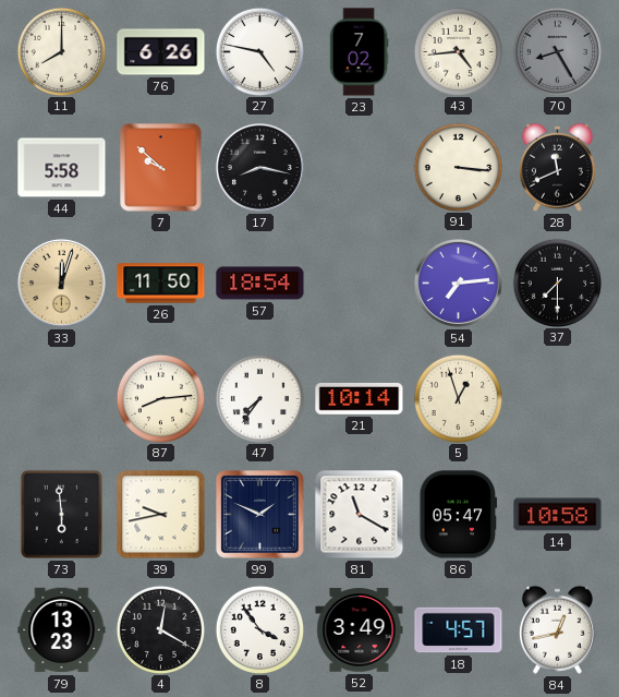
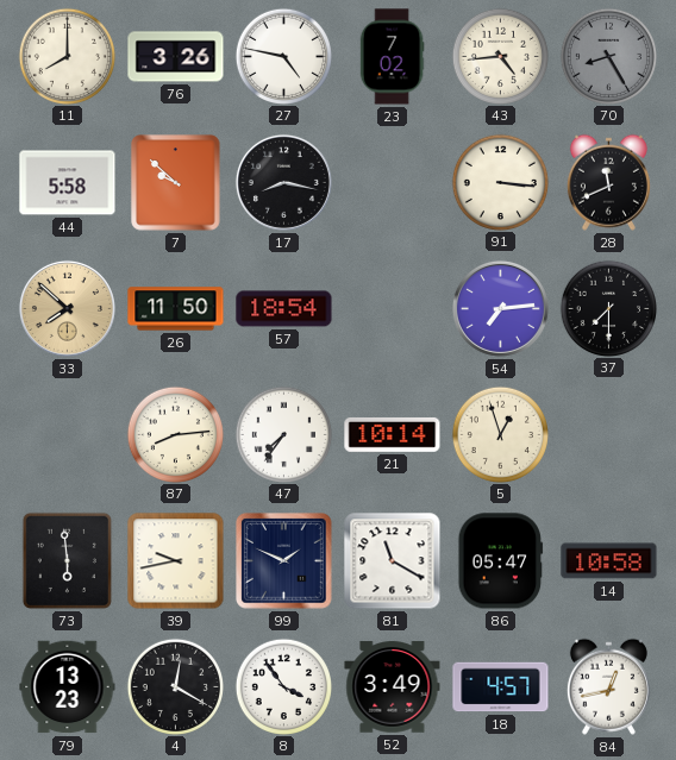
76: 6:26 -> 3:26
33: 12:03 -> 7:52
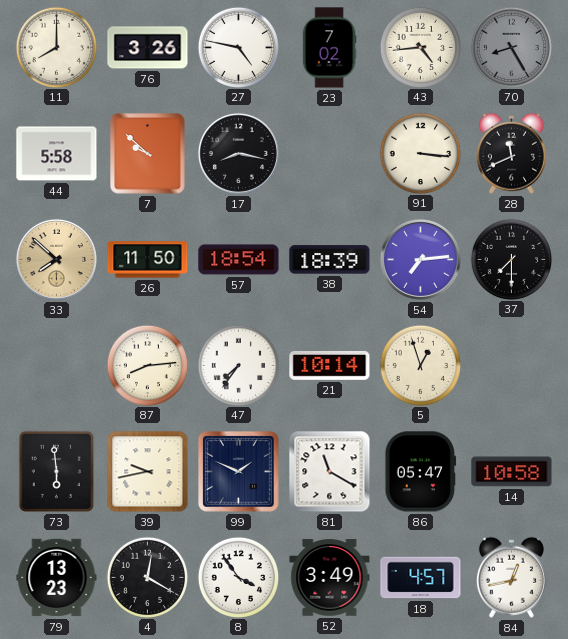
38: none -> 18:39
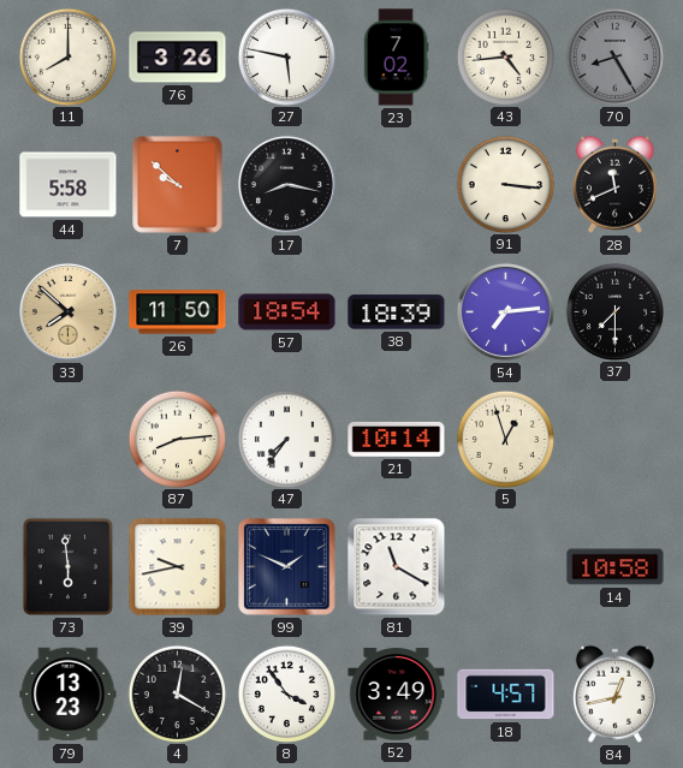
27: 4:47 -> 5:47
86: 05:47 -> none
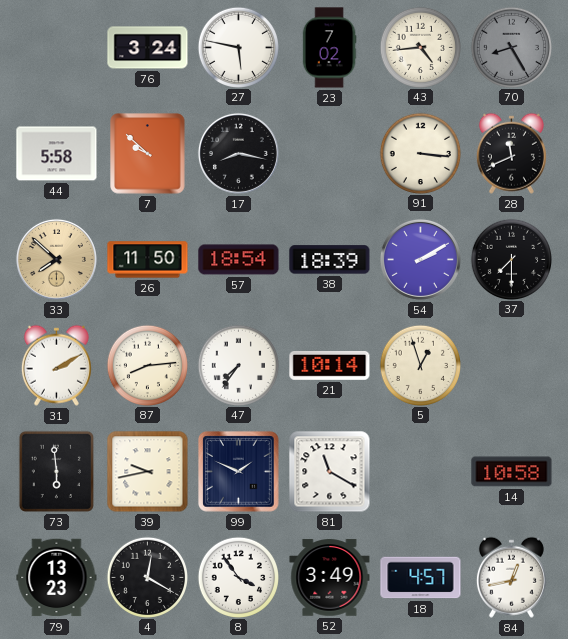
11: 8:00 -> none
76: 3:26 -> 3:24
54: 7:14 -> 2:10
31: none -> 2:10
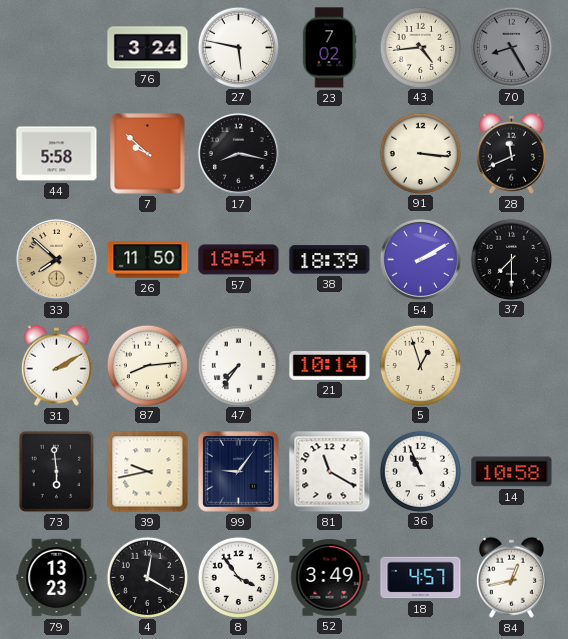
99: 1:49 -> 9:06
36: none -> 10:56
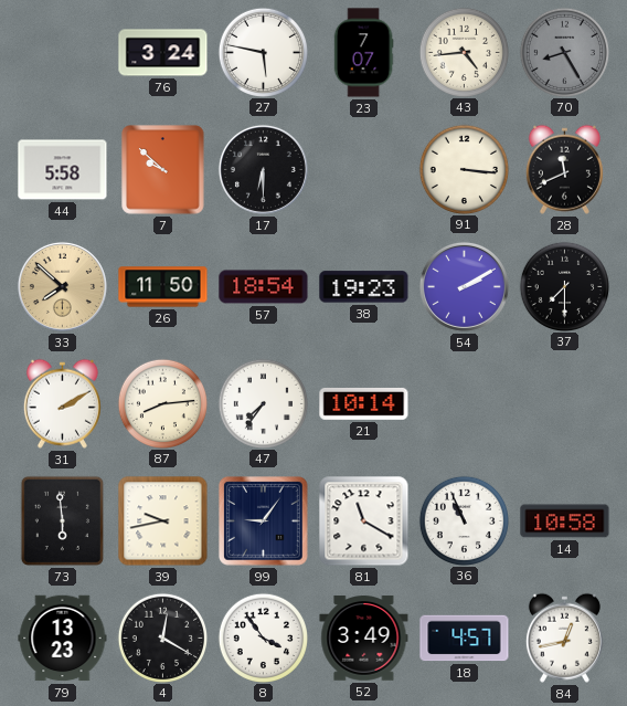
23: 7:02 -> 7:07
17: 8:17 -> 6:30
38: 18:39 -> 19:23
5: 12:57 -> none
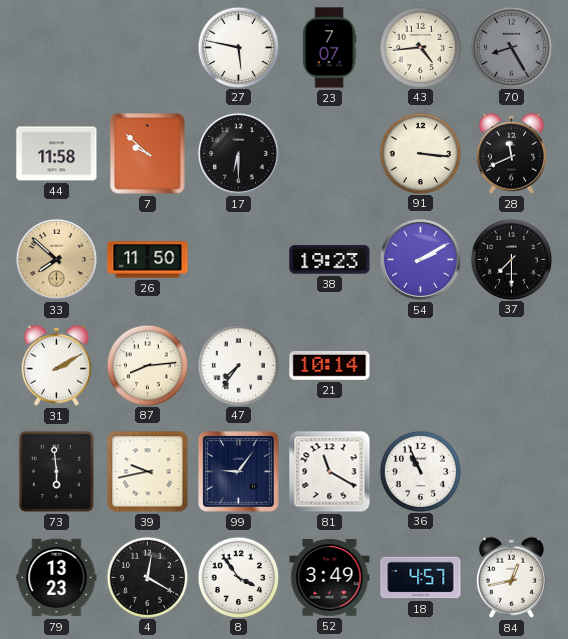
76: 3:24 -> none
44: 5:58 -> 11:58
57: 18:54 -> none
14: 10:58 -> none
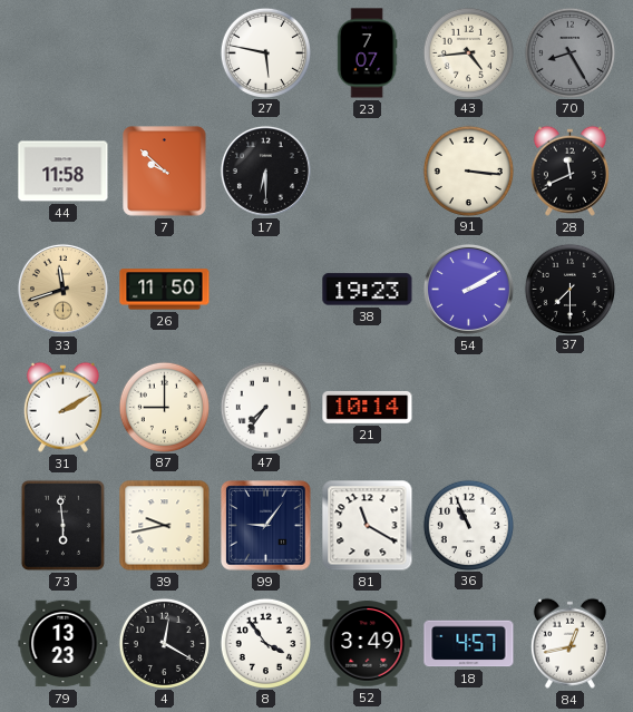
33: 7:52 -> 11:42
87: 8:14 -> 9:00
